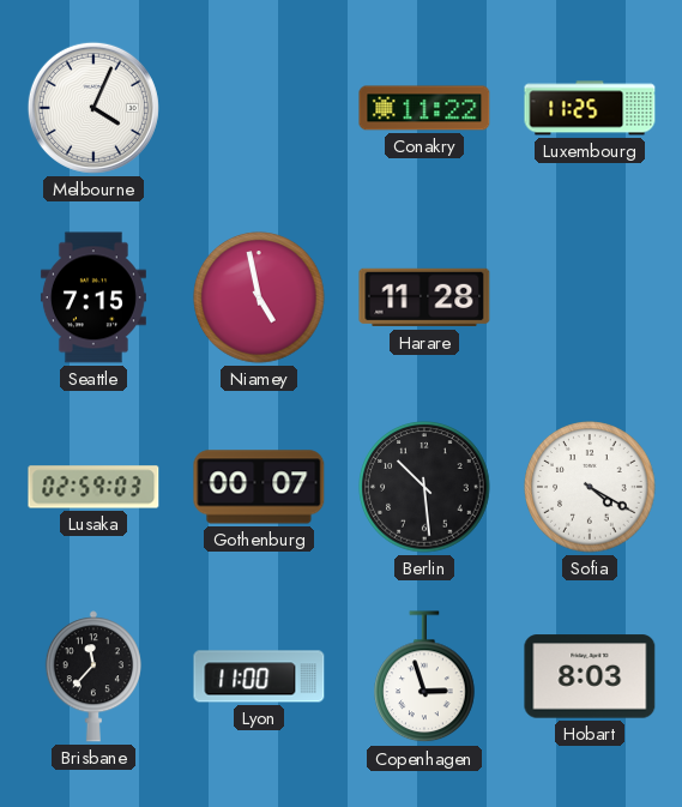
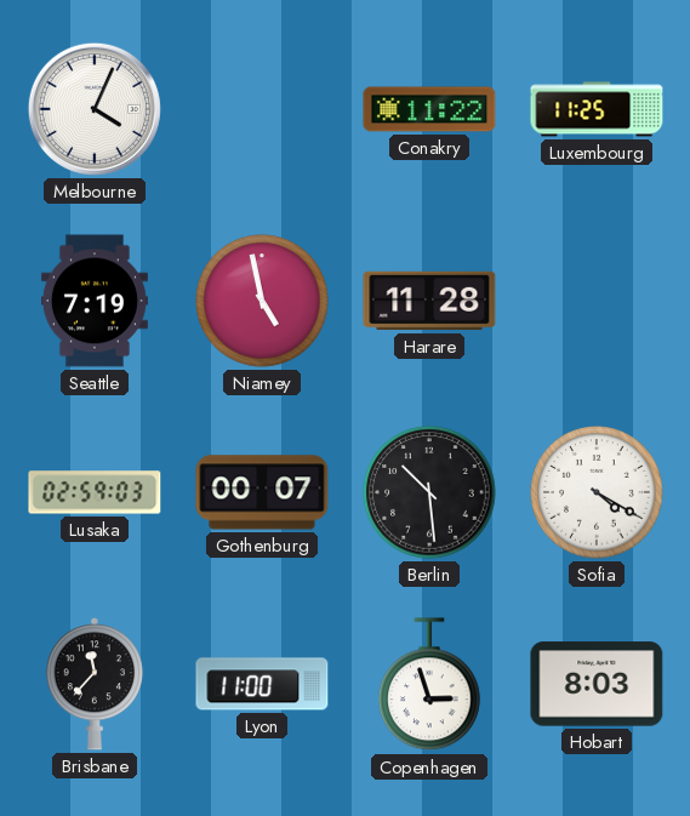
Seattle: 7:15 -> 7:19
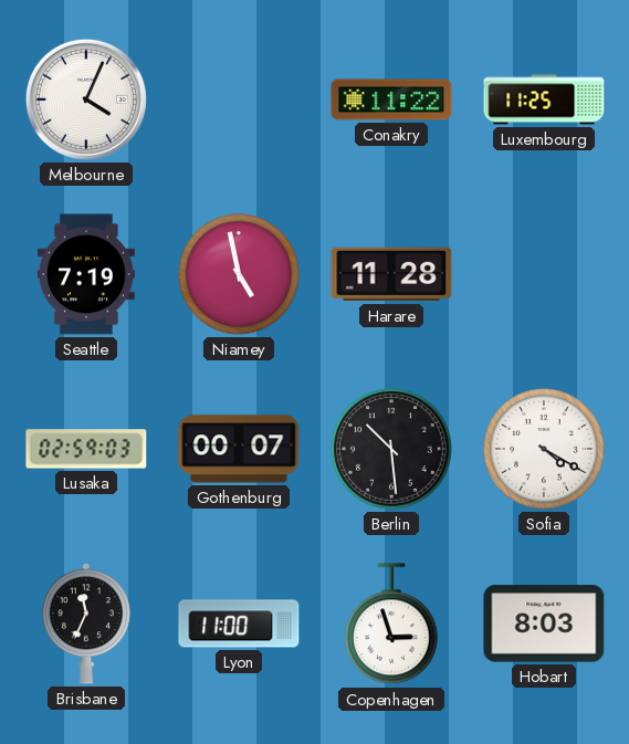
Brisbane: 11:37 -> 11:34
